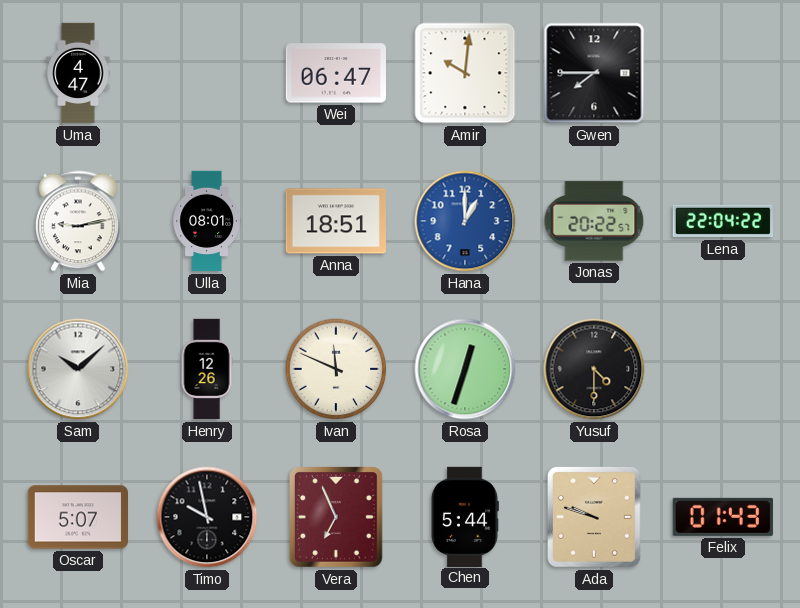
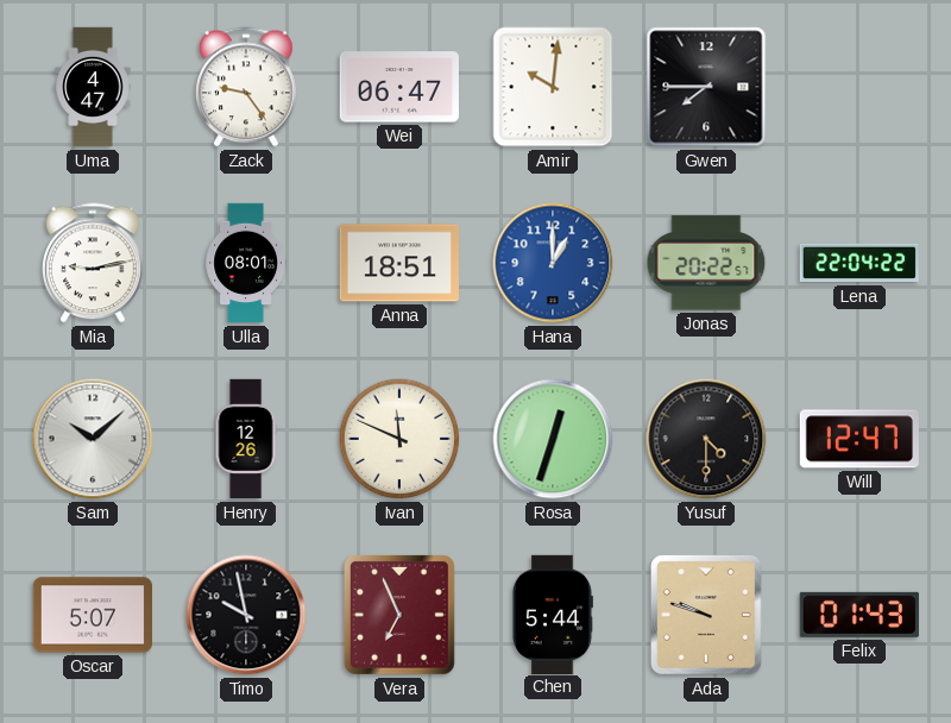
Zack: none -> 9:24
Will: none -> 12:47
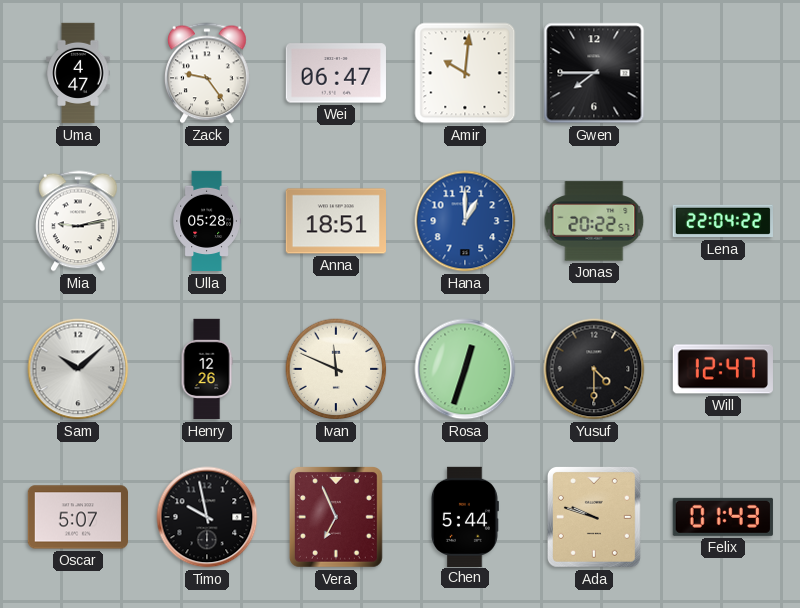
Ulla: 08:01 -> 05:28
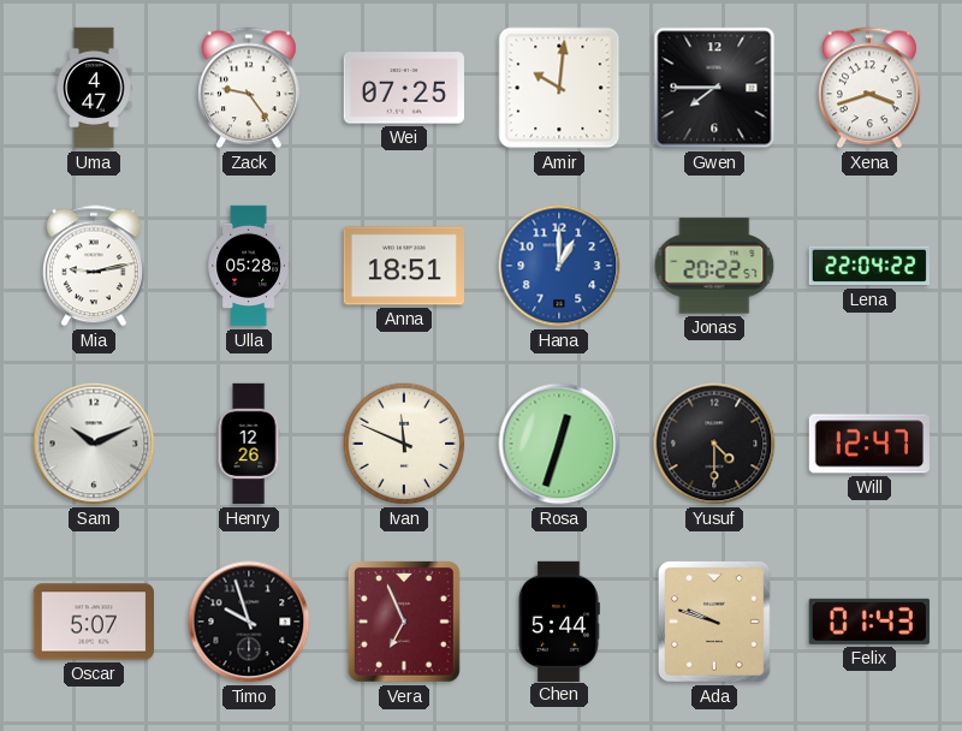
Wei: 06:47 -> 07:25
Xena: none -> 3:42
Sam: 10:08 -> 10:11
Timo: 9:58 -> 9:57
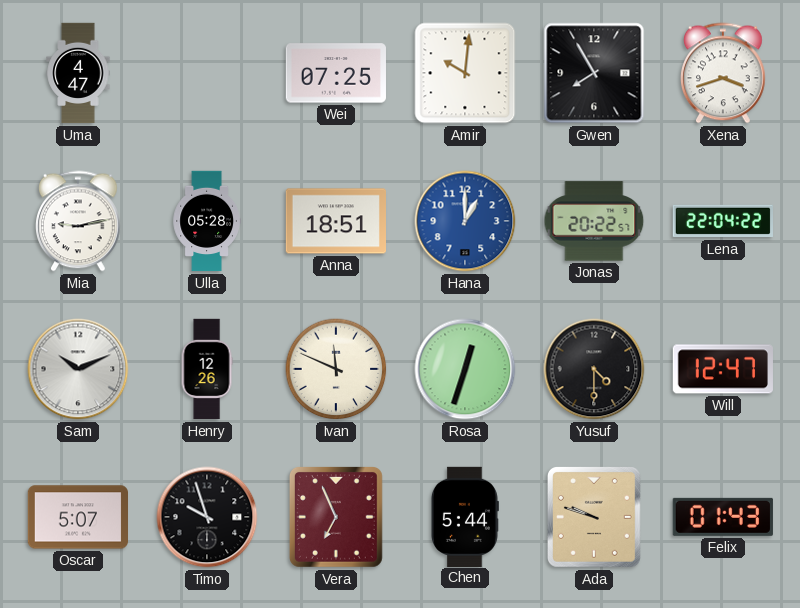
Zack: 9:24 -> none
Gwen: 7:45 -> 7:55
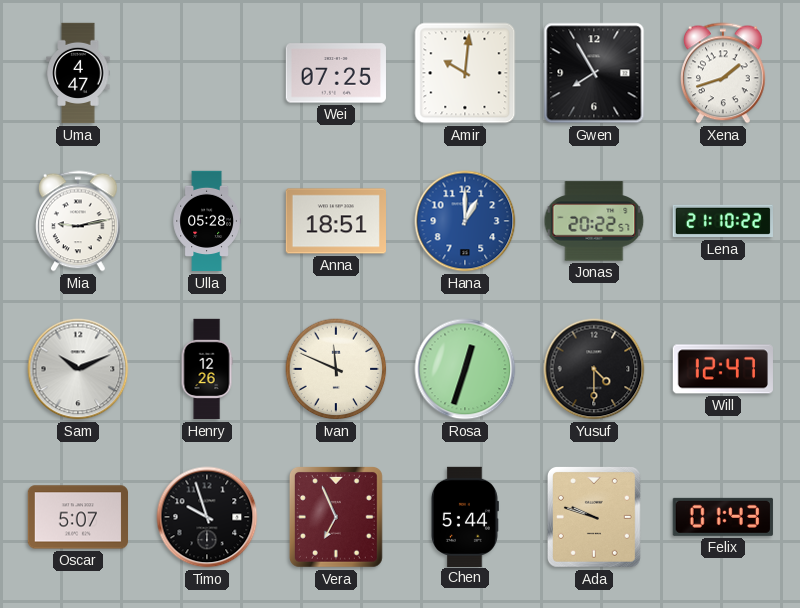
Xena: 3:42 -> 1:42
Lena: 22:04 -> 21:10
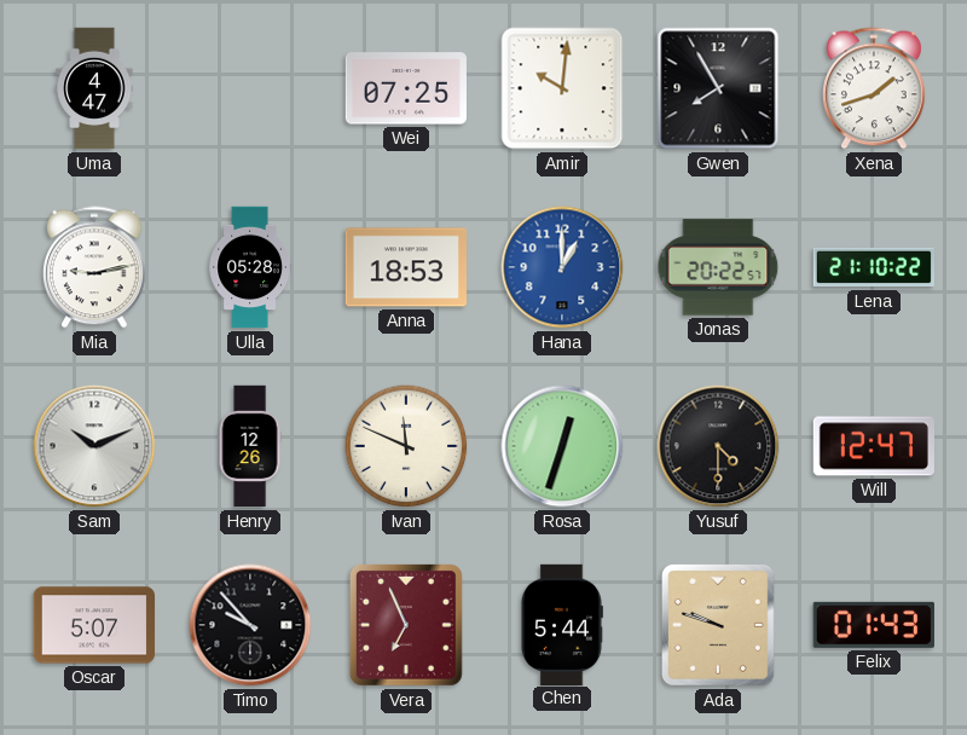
Anna: 18:51 -> 18:53
Timo: 9:57 -> 9:53
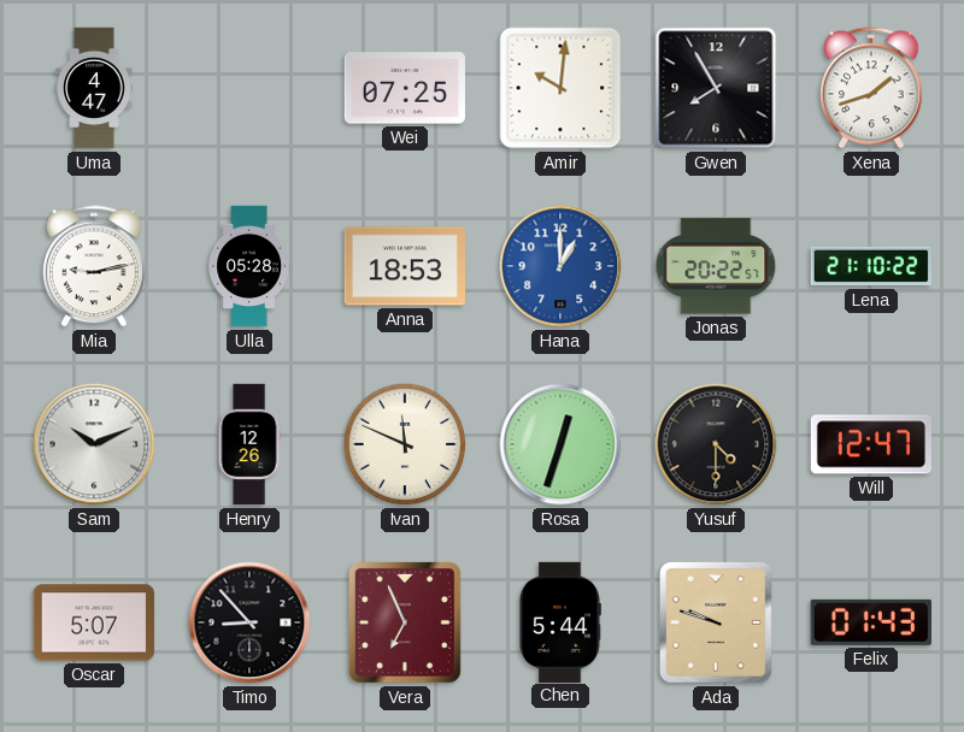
Timo: 9:53 -> 8:53
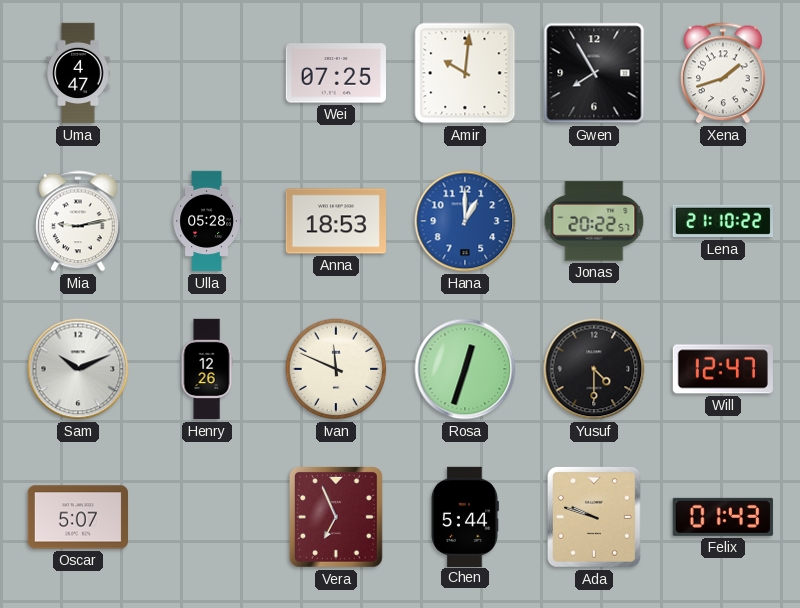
Timo: 8:53 -> none
